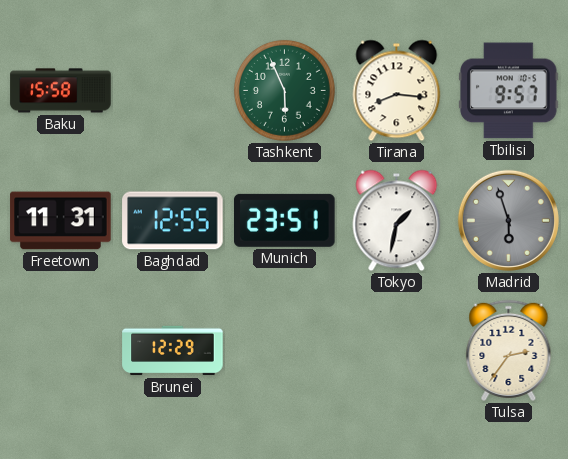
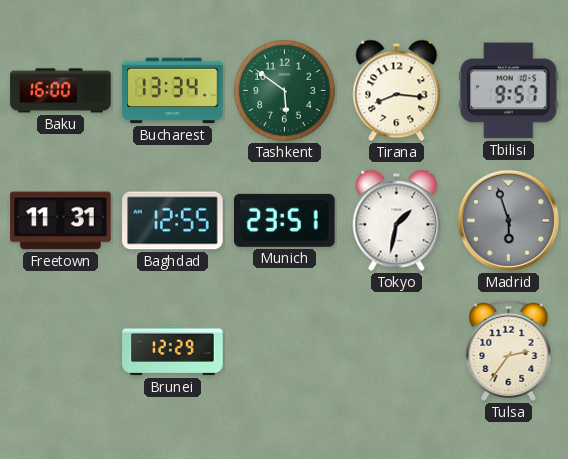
Baku: 15:58 -> 16:00
Bucharest: none -> 13:34
Tashkent: 5:56 -> 5:51
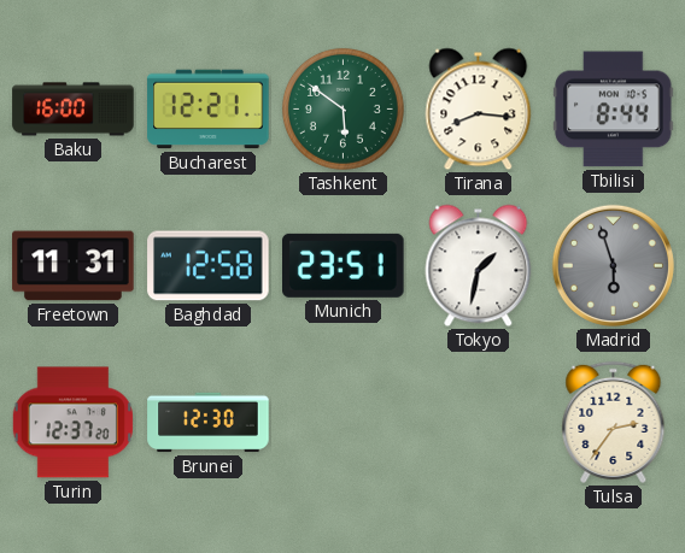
Bucharest: 13:34 -> 12:21
Tbilisi: 9:57 -> 8:44
Baghdad: 12:55 -> 12:58
Turin: none -> 12:37
Brunei: 12:29 -> 12:30
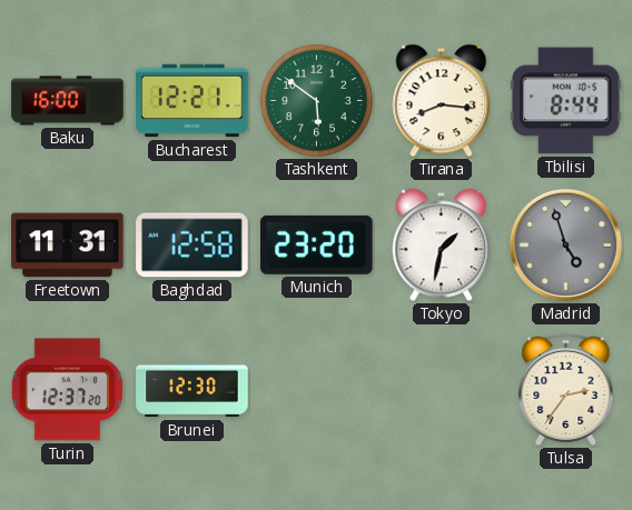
Munich: 23:51 -> 23:20
Madrid: 5:57 -> 4:57
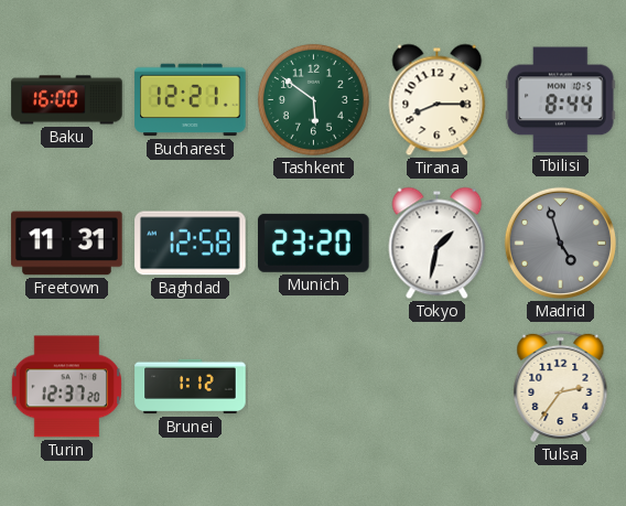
Tirana: 8:16 -> 8:15
Brunei: 12:30 -> 1:12
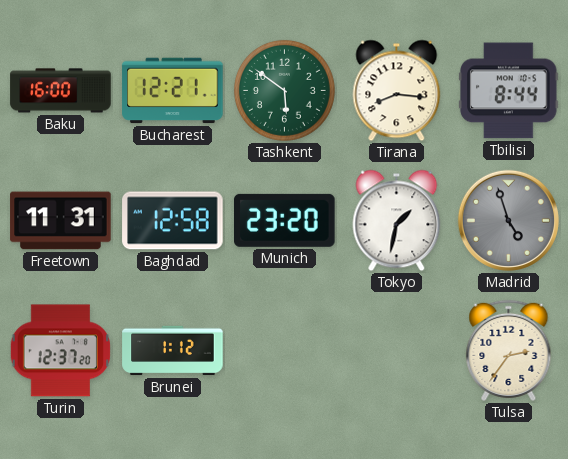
Tirana: 8:15 -> 8:16
